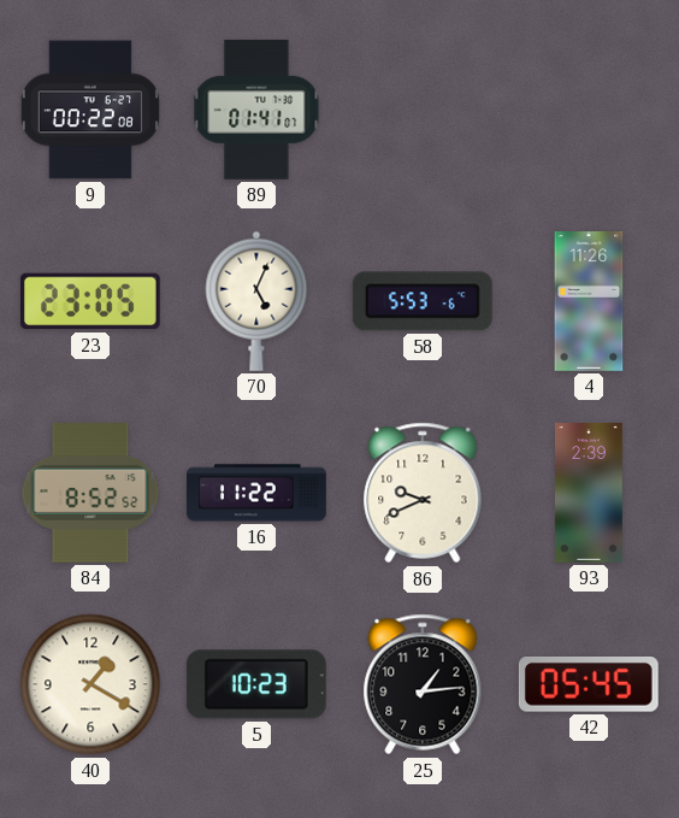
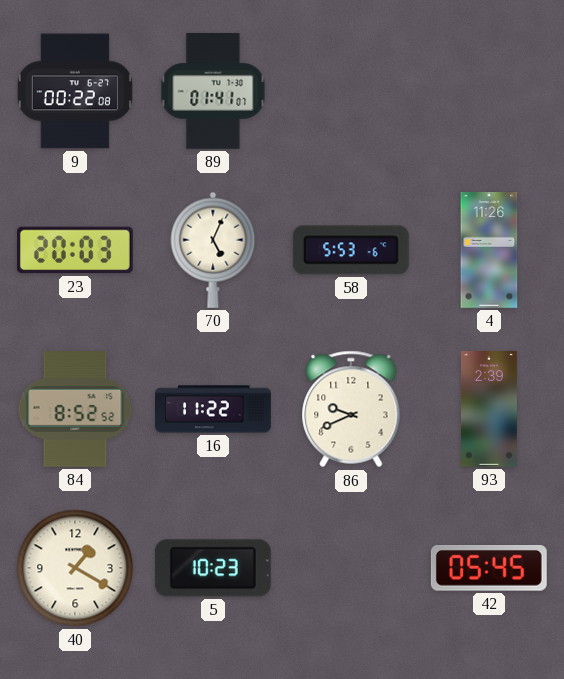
23: 23:05 -> 20:03
25: 1:14 -> none
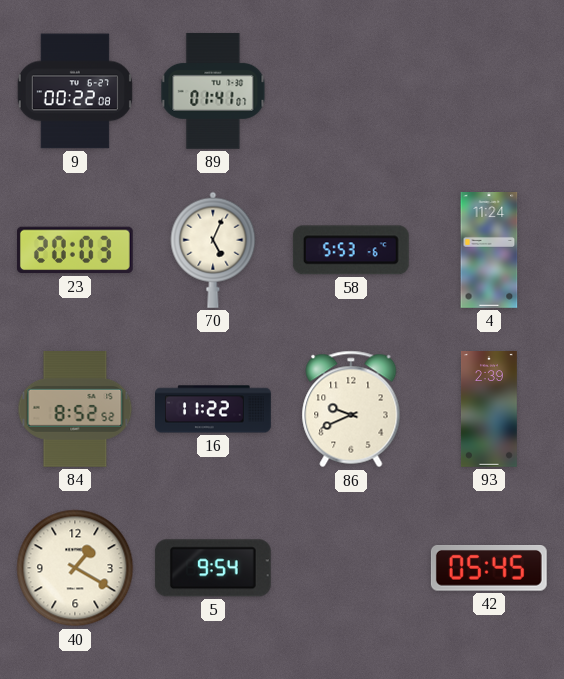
4: 11:26 -> 11:24
5: 10:23 -> 9:54
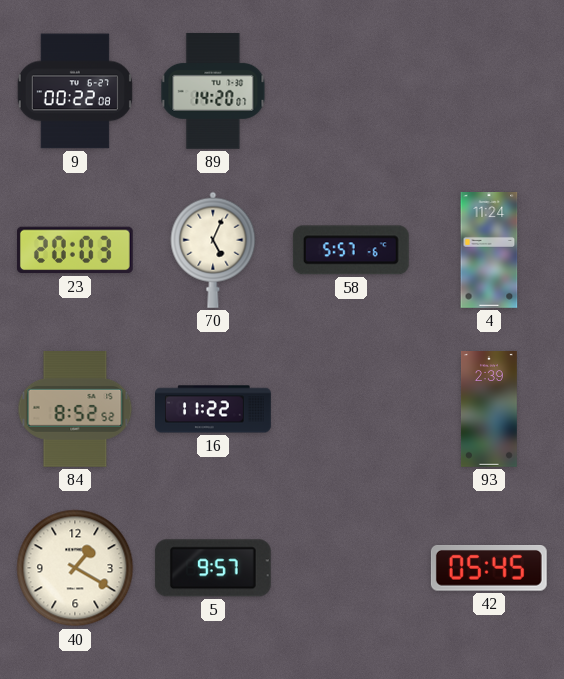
89: 01:41 -> 14:20
58: 5:53 -> 5:57
86: 9:41 -> none
5: 9:54 -> 9:57
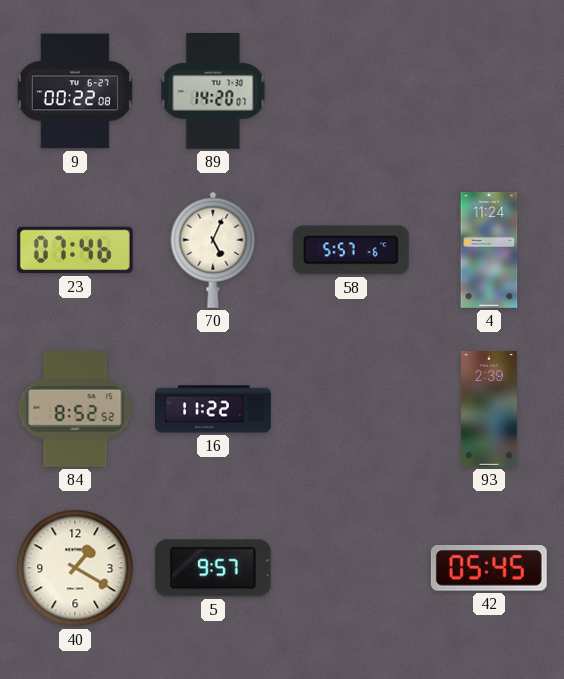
23: 20:03 -> 07:46
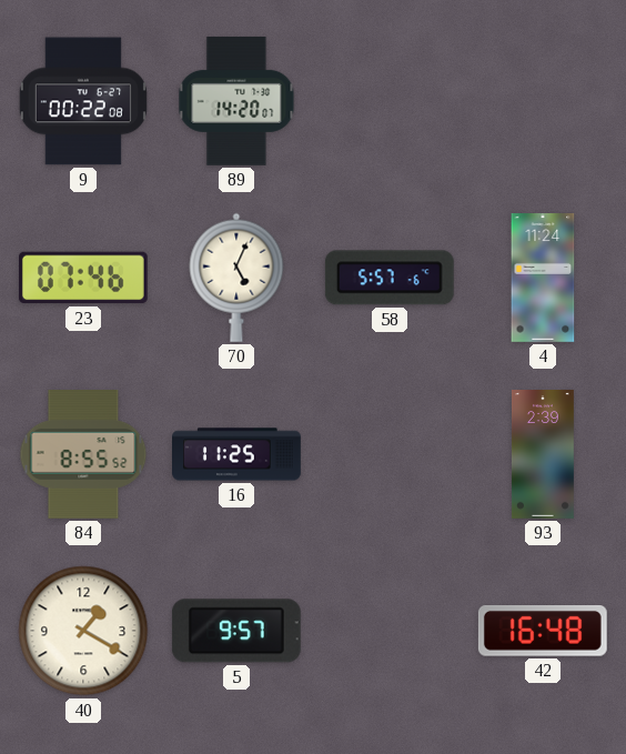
84: 8:52 -> 8:55
16: 11:22 -> 11:25
42: 05:45 -> 16:48
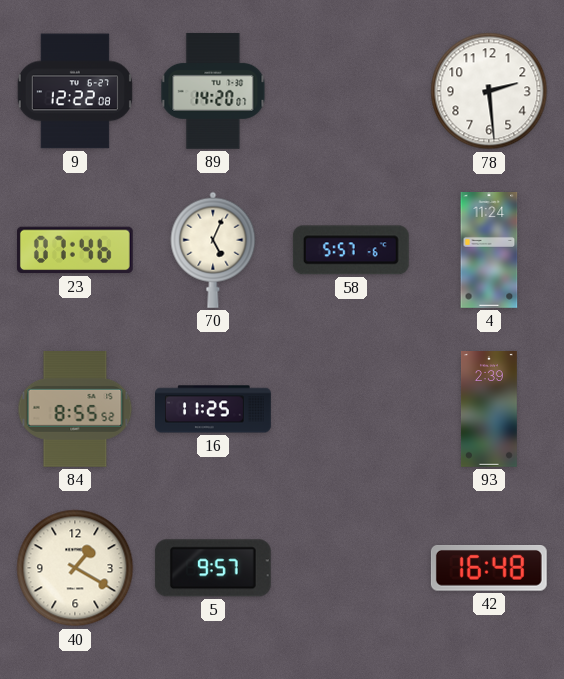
9: 00:22 -> 12:22
78: none -> 2:29
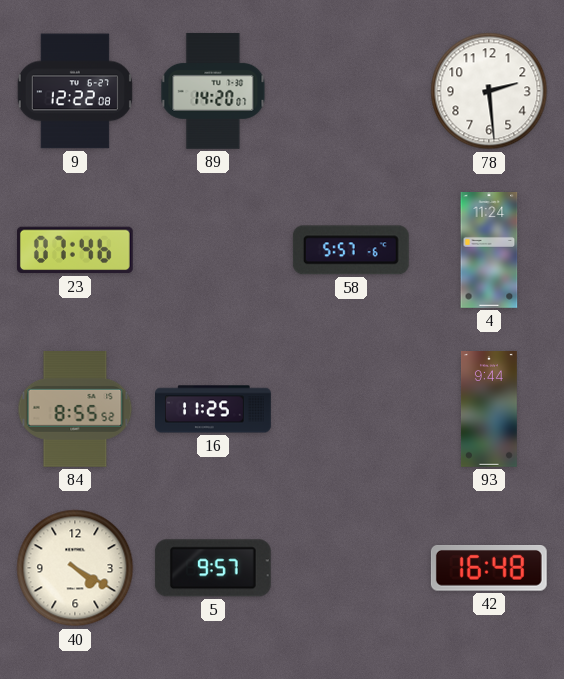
70: 5:04 -> none
93: 2:39 -> 9:44
40: 1:20 -> 4:20
